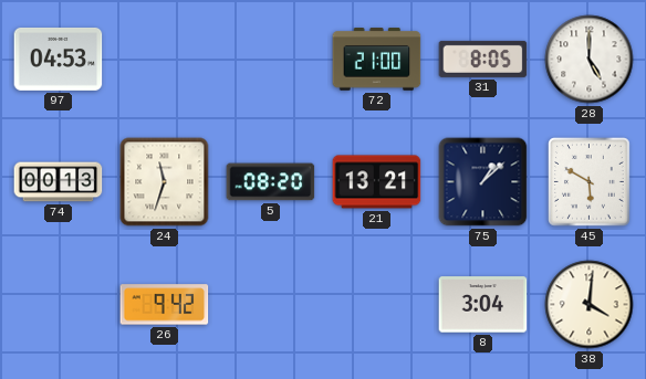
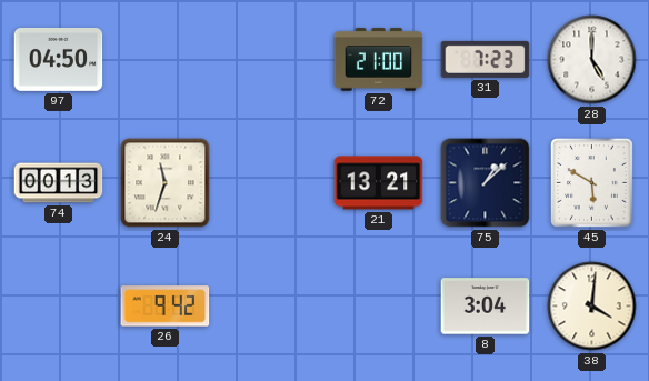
97: 04:53 -> 04:50
31: 8:05 -> 7:23
5: 08:20 -> none
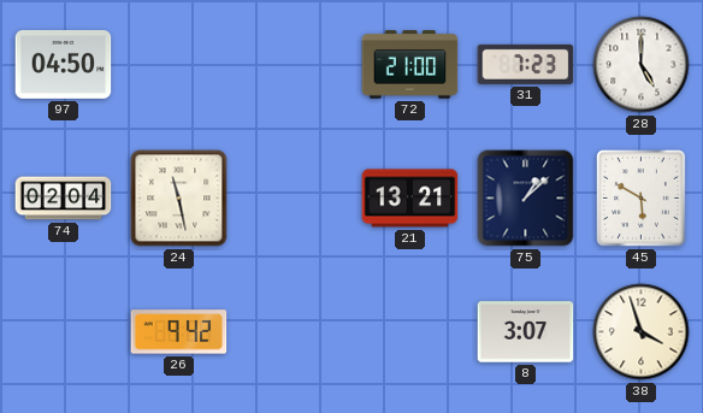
74: 00:13 -> 02:04
24: 11:33 -> 11:28
8: 3:04 -> 3:07
38: 4:01 -> 3:57
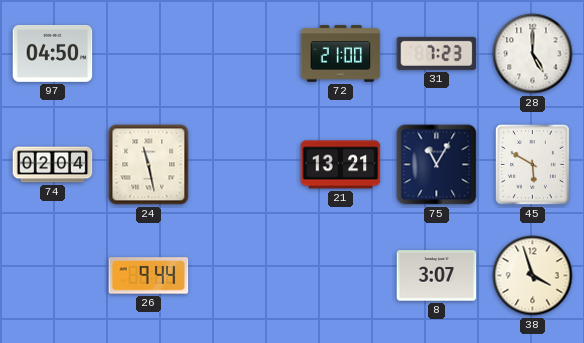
75: 1:08 -> 11:05
26: 9:42 -> 9:44
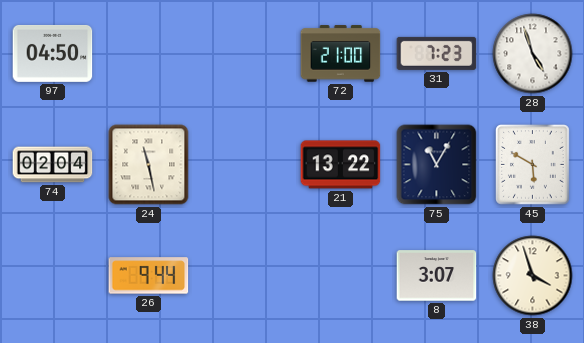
28: 5:00 -> 4:57
21: 13:21 -> 13:22
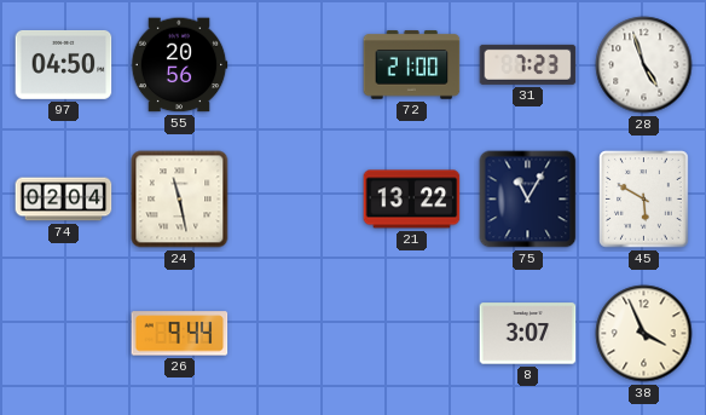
55: none -> 20:56
38: 3:57 -> 3:56
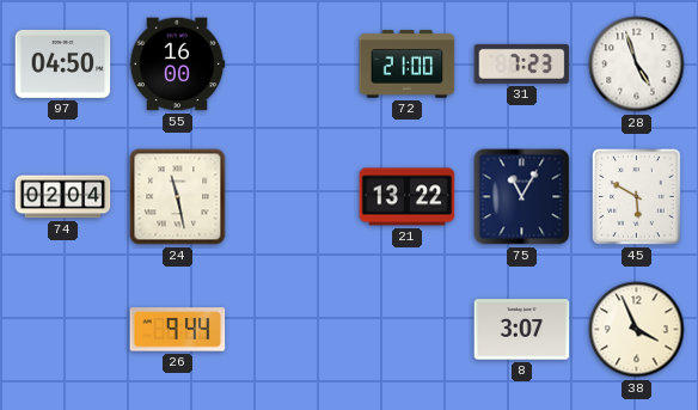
55: 20:56 -> 16:00
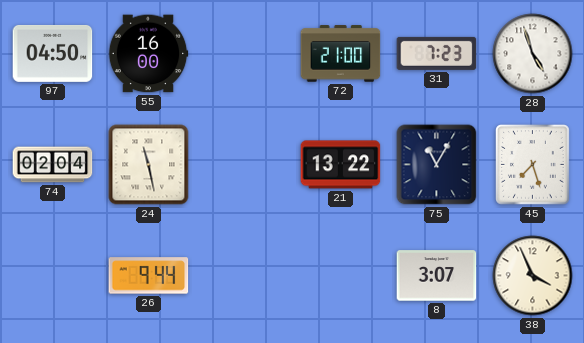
45: 5:50 -> 7:27
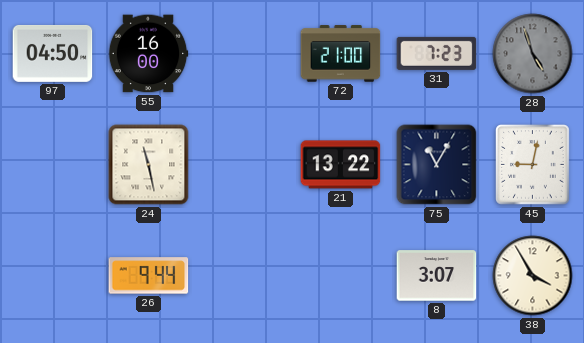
28 dial: white -> grey
74: 02:04 -> none
45: 7:27 -> 9:02
38: 3:56 -> 3:55
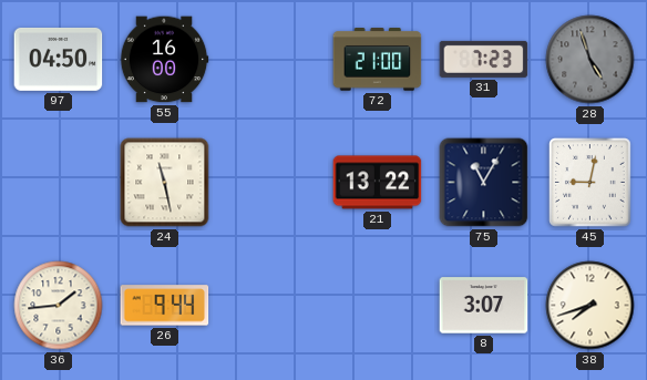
36: none -> 1:44
38: 3:55 -> 7:42
